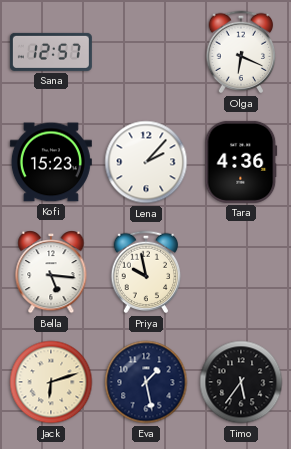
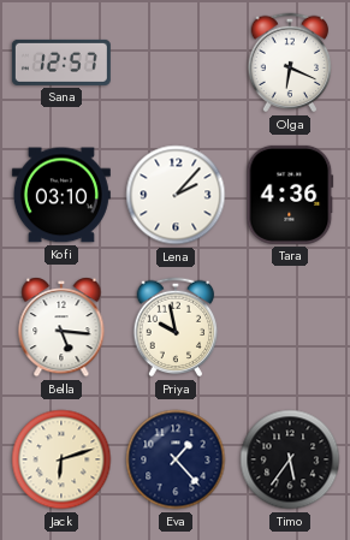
Kofi: 15:23 -> 03:10
Eva: 1:28 -> 1:23
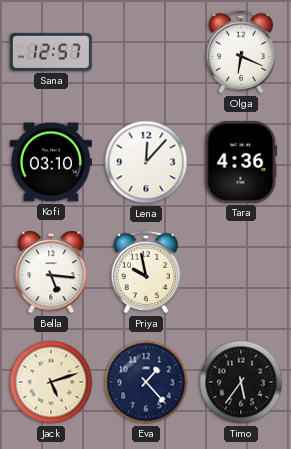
Lena: 2:07 -> 12:07
Jack: 6:12 -> 5:12
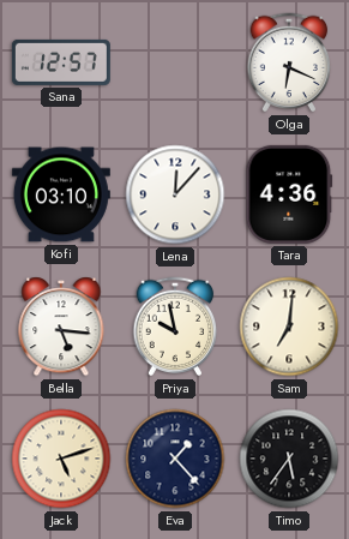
Sam: none -> 7:01
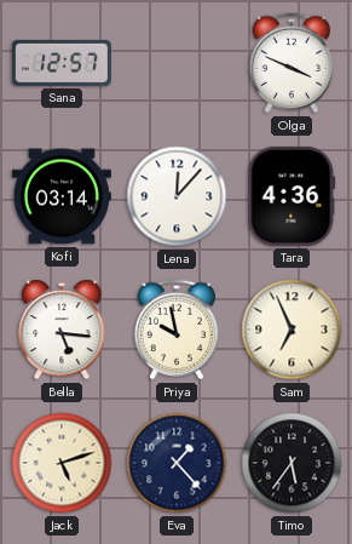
Olga: 6:19 -> 3:49
Kofi: 03:10 -> 03:14
Sam: 7:01 -> 6:56
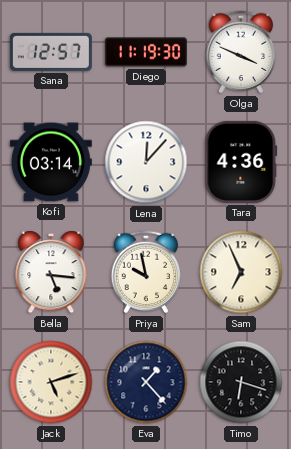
Diego: none -> 11:19
Timo: 5:36 -> 6:18
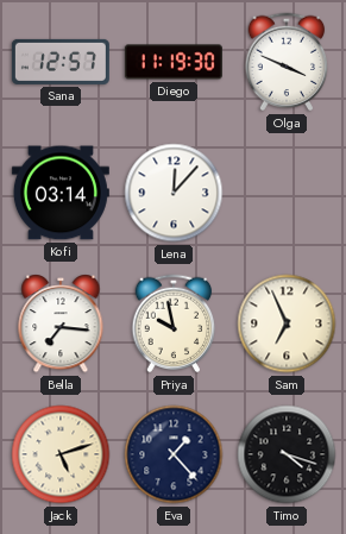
Tara: 4:36 -> none
Bella: 5:16 -> 7:16
Timo: 6:18 -> 4:18
